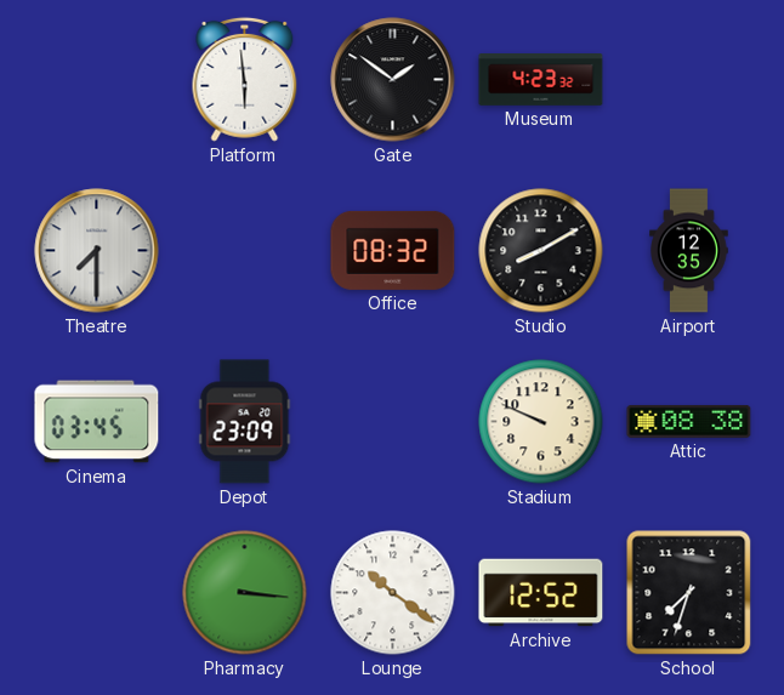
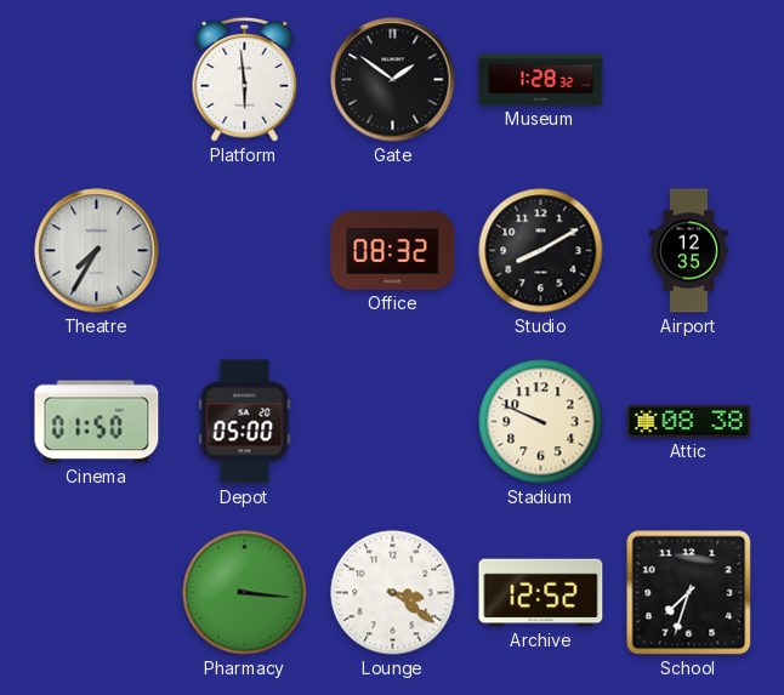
Museum: 4:23 -> 1:28
Theatre: 7:30 -> 7:35
Cinema: 03:45 -> 01:50
Depot: 23:09 -> 05:00
Lounge: 10:21 -> 3:21
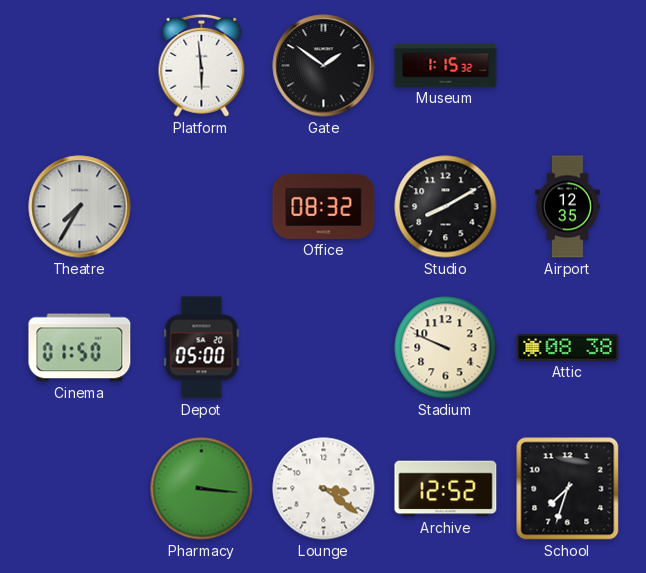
Museum: 1:28 -> 1:15
